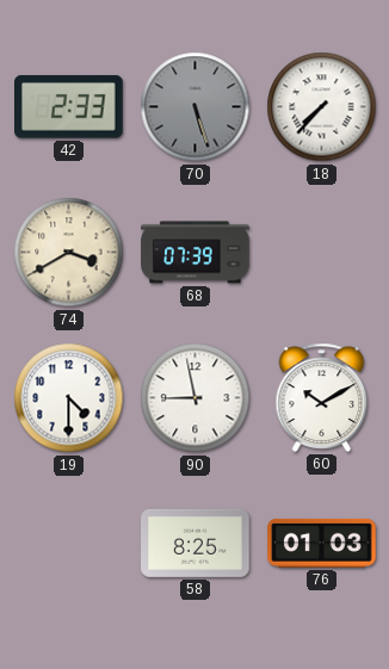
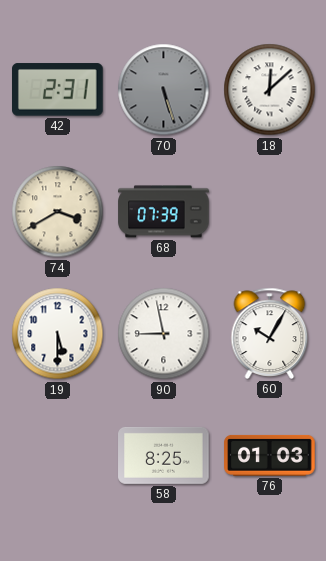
42: 2:33 -> 2:31
18: 7:37 -> 12:08
19: 4:30 -> 5:30
60: 10:10 -> 10:05
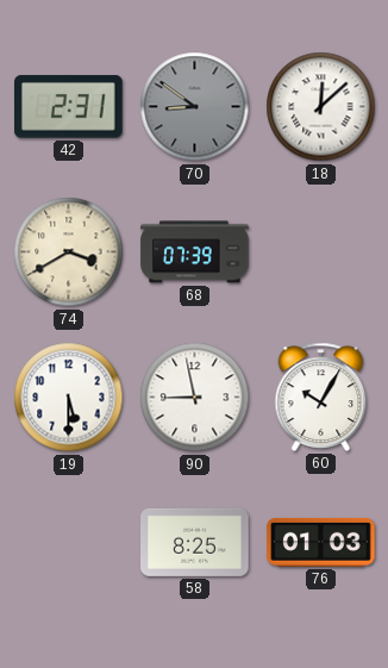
70: 5:27 -> 8:51
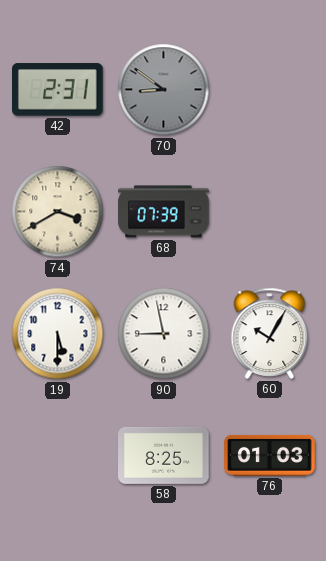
18: 12:08 -> none
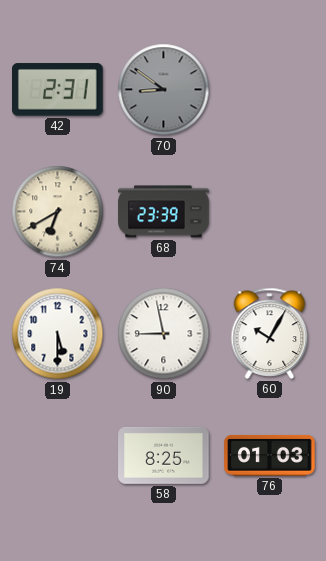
74: 3:40 -> 6:40
68: 07:39 -> 23:39
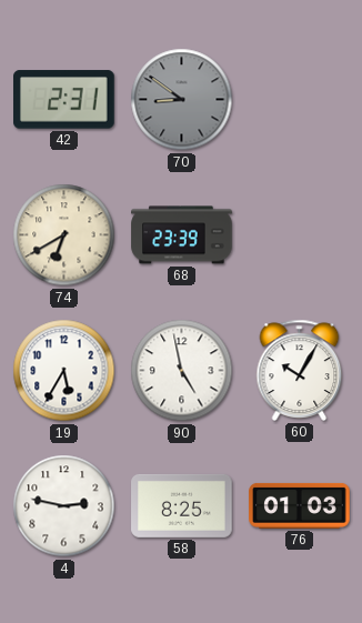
19: 5:30 -> 5:35
90: 8:58 -> 4:58
4: none -> 2:47
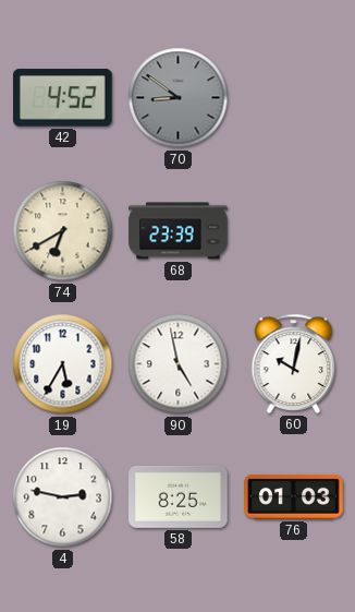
42: 2:31 -> 4:52
60: 10:05 -> 10:02
